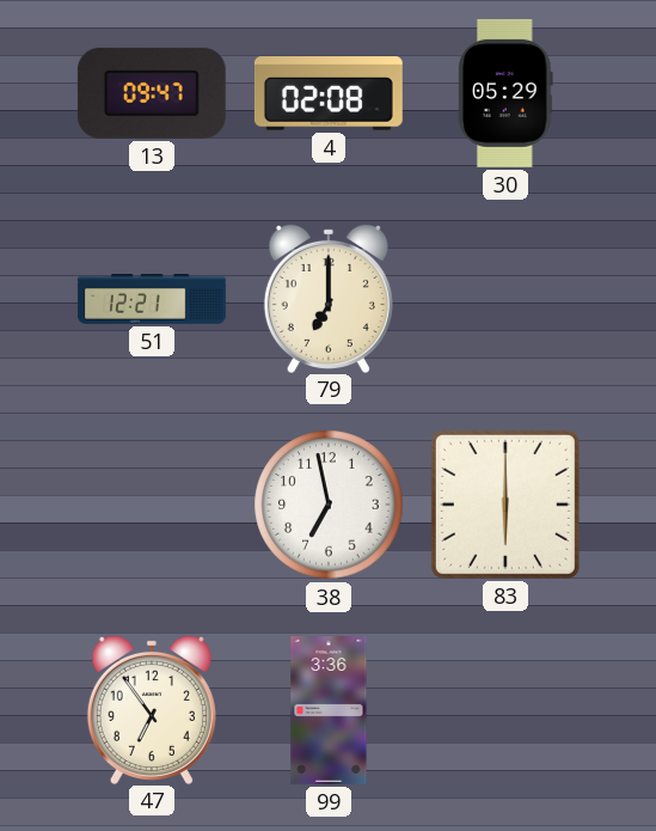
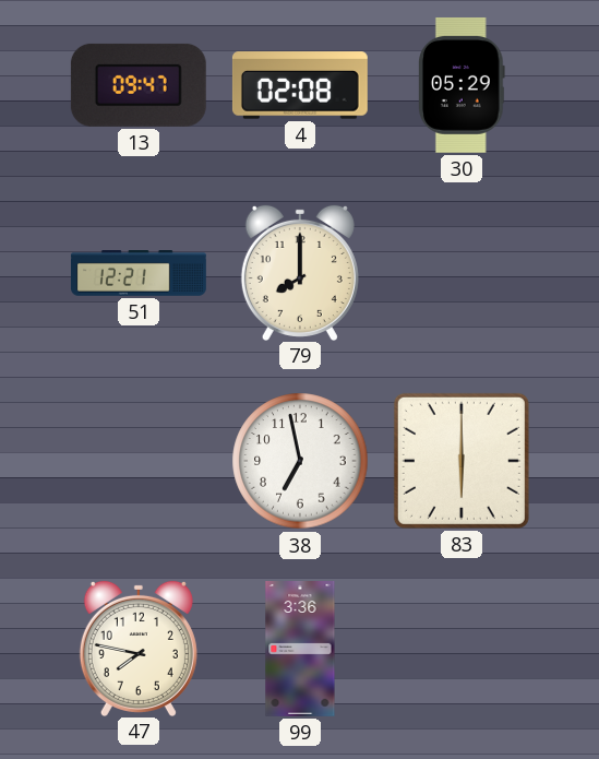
79: 7:00 -> 8:00
47: 6:54 -> 7:47
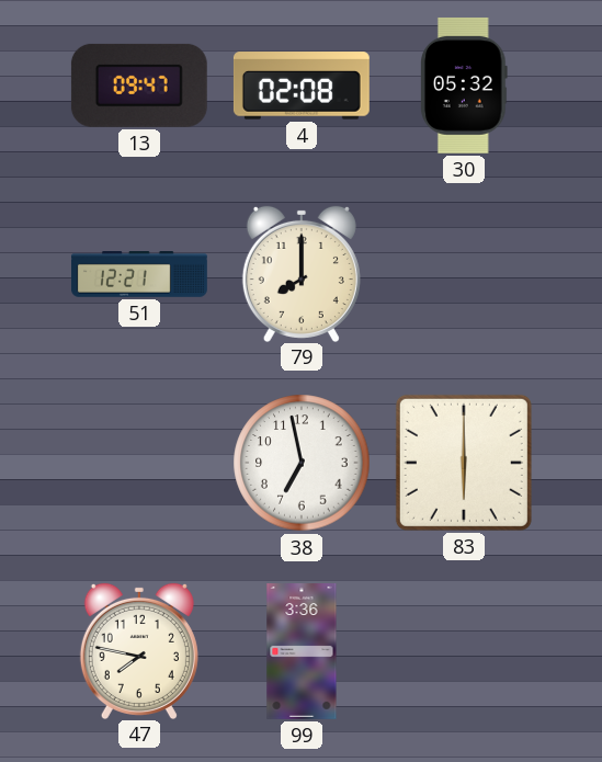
30: 05:29 -> 05:32
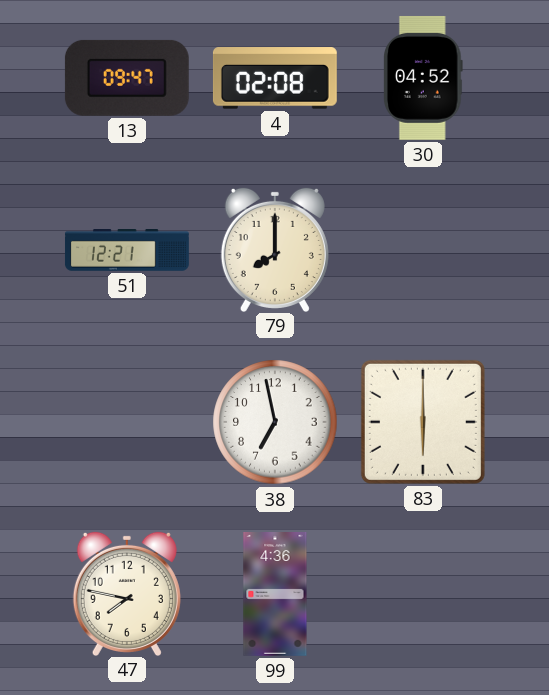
30: 05:32 -> 04:52
99: 3:36 -> 4:36
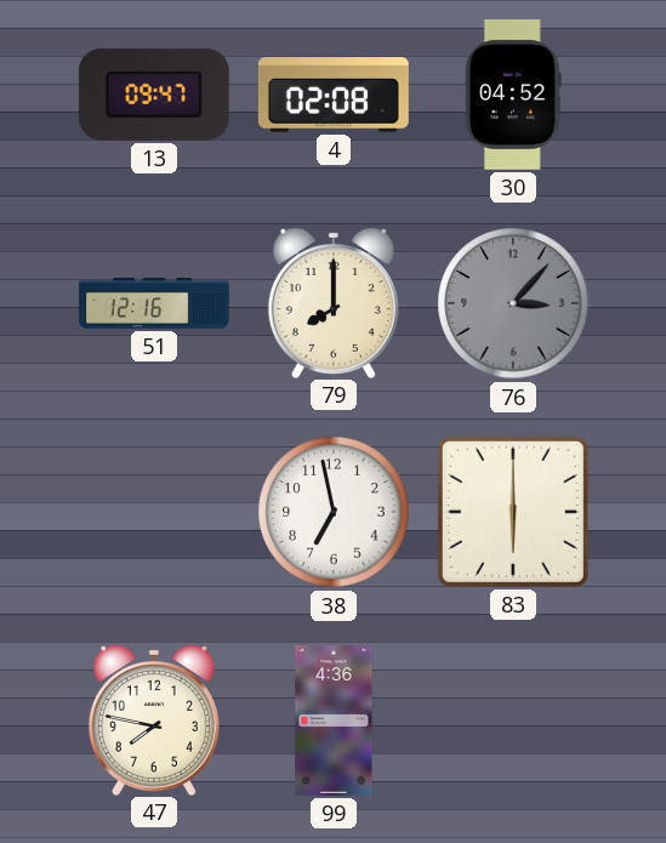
51: 12:21 -> 12:16
76: none -> 3:07
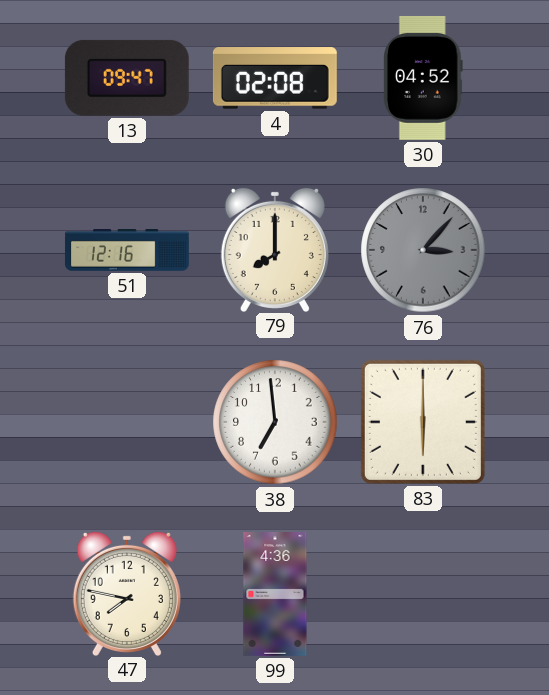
38: 6:58 -> 6:59
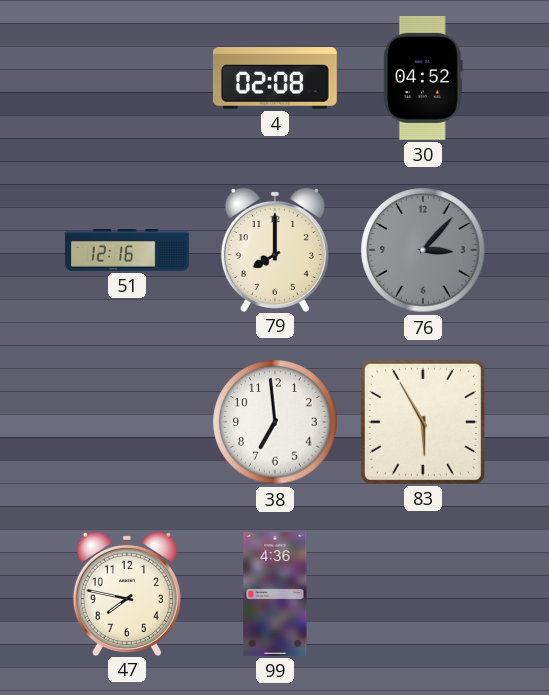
13: 09:47 -> none
83: 6:00 -> 5:55
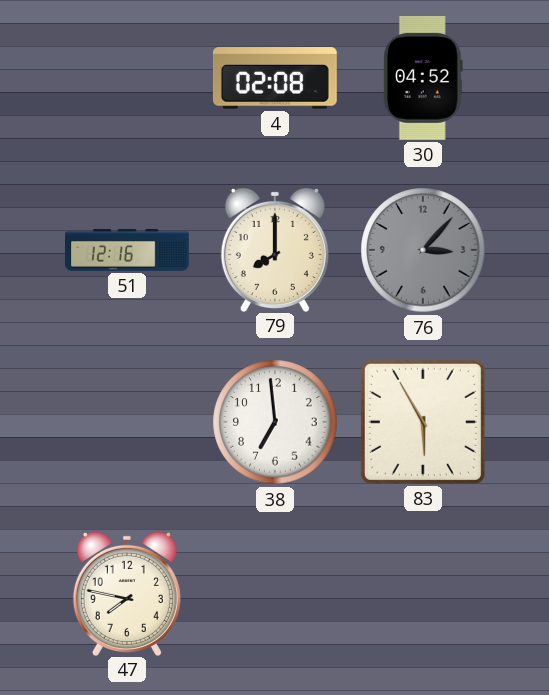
99: 4:36 -> none
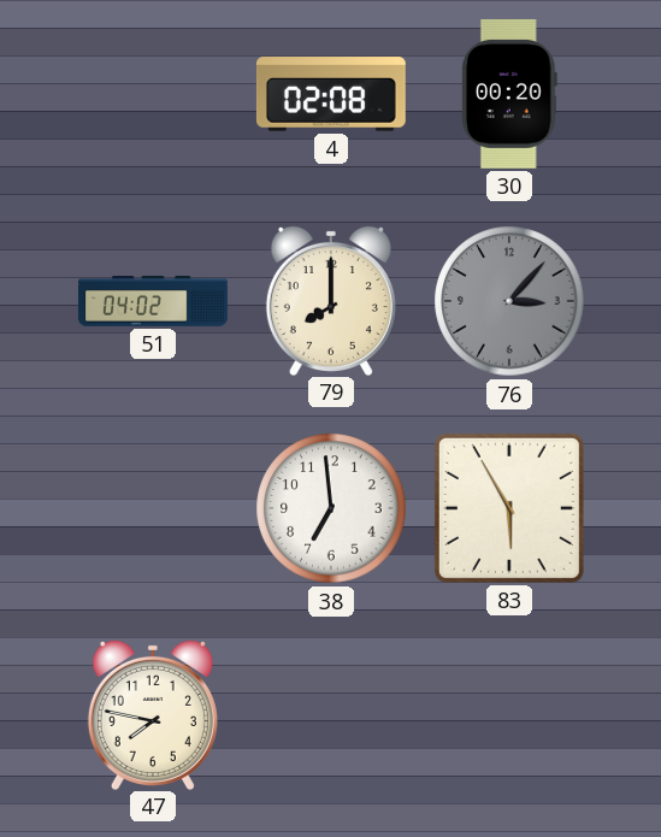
30: 04:52 -> 00:20
51: 12:16 -> 04:02
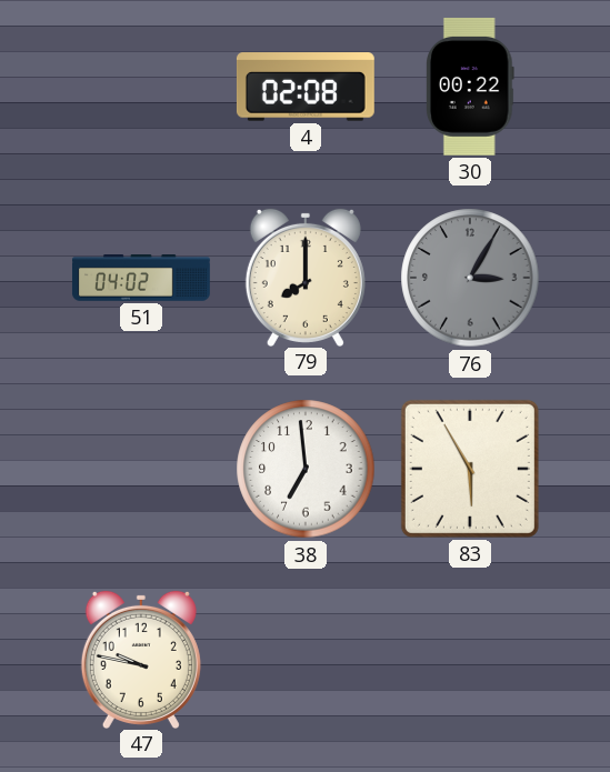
30: 00:20 -> 00:22
76: 3:07 -> 3:05
47: 7:47 -> 9:47
